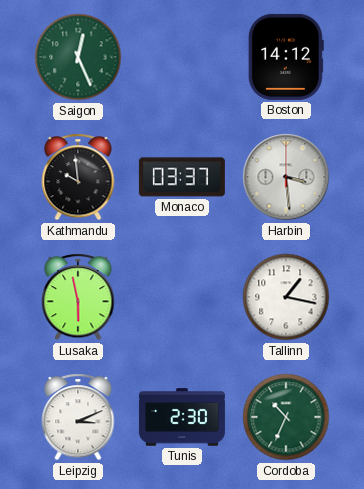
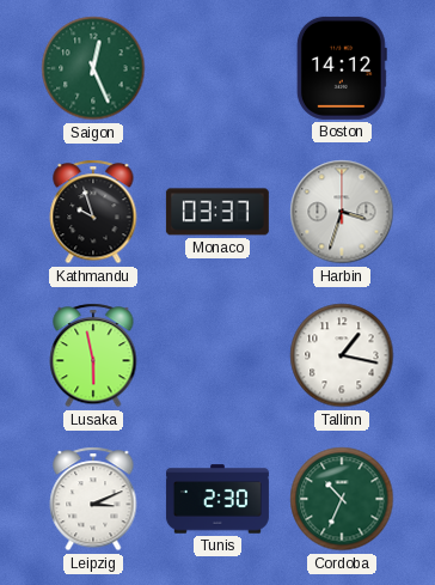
Kathmandu: 9:59 -> 9:57
Harbin: 3:29 -> 3:33
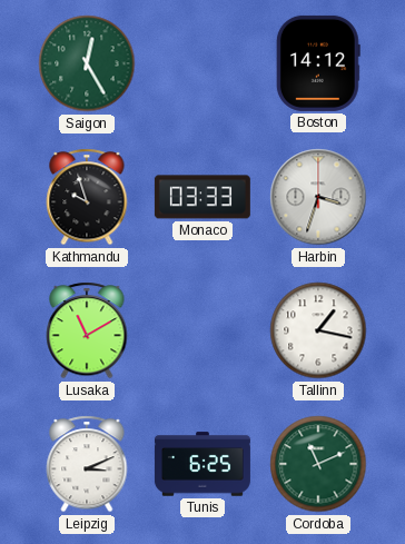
Saigon: 12:26 -> 12:25
Monaco: 03:37 -> 03:33
Lusaka: 5:58 -> 11:10
Tunis: 2:30 -> 6:25
Cordoba: 10:34 -> 11:11
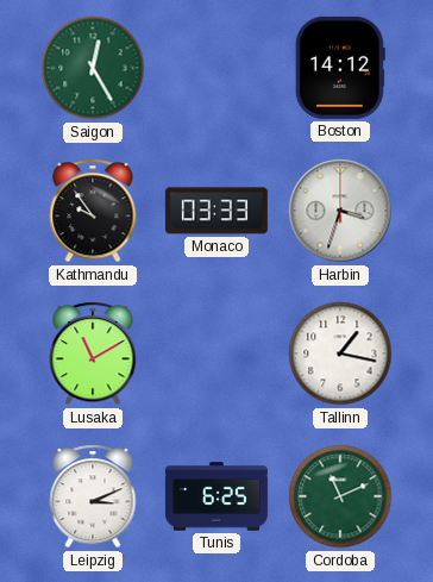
Kathmandu: 9:57 -> 9:54
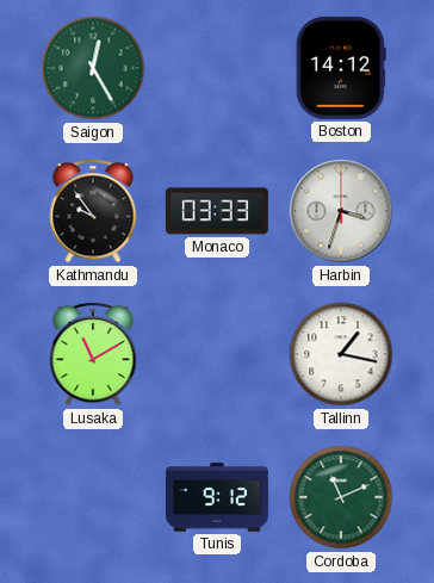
Leipzig: 3:11 -> none
Tunis: 6:25 -> 9:12
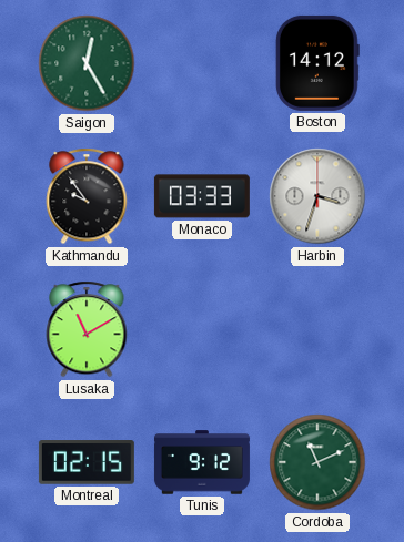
Tallinn: 1:17 -> none
Montreal: none -> 02:15
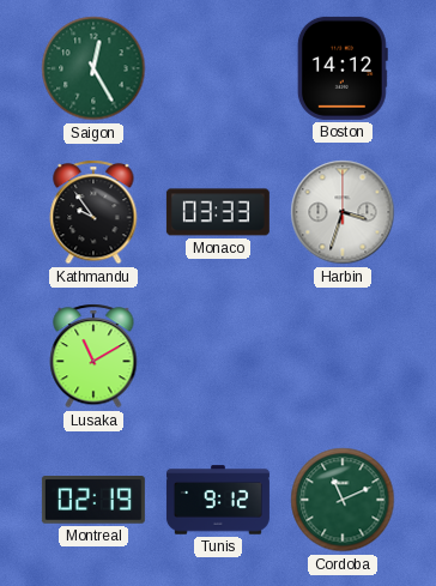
Montreal: 02:15 -> 02:19
